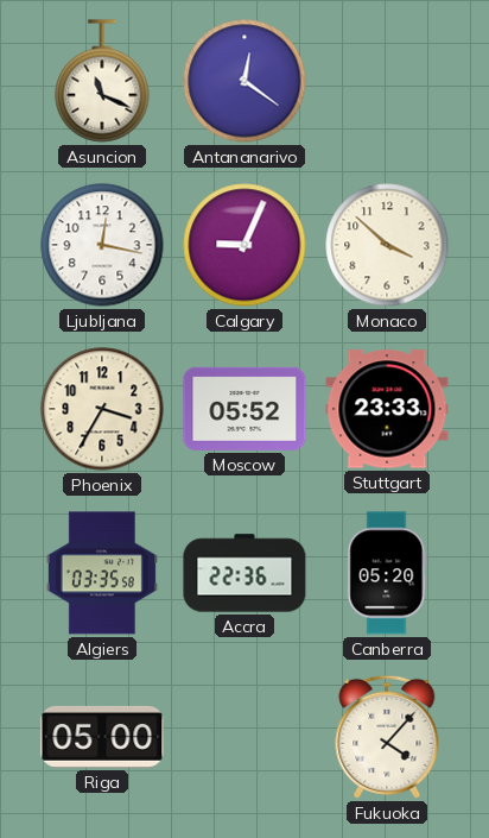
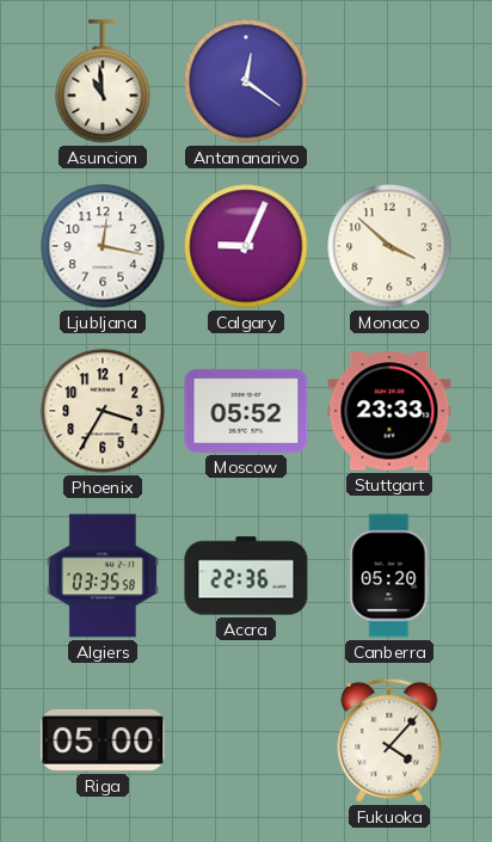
Asuncion: 11:19 -> 10:59
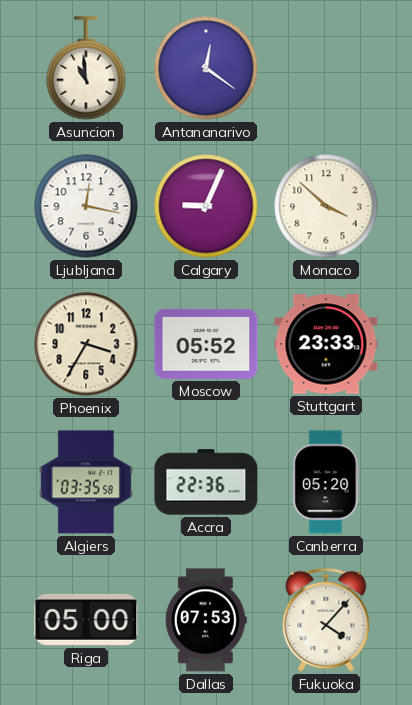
Dallas: none -> 07:53
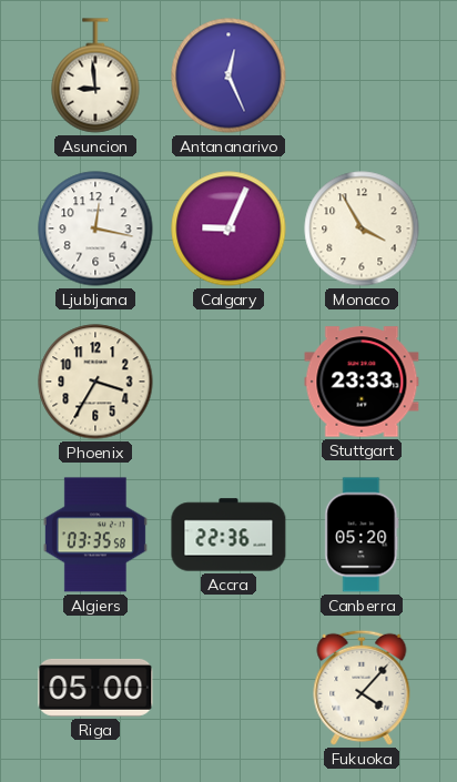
Asuncion: 10:59 -> 8:59
Antananarivo: 12:21 -> 12:26
Monaco: 3:52 -> 3:55
Moscow: 05:52 -> none
Dallas: 07:53 -> none
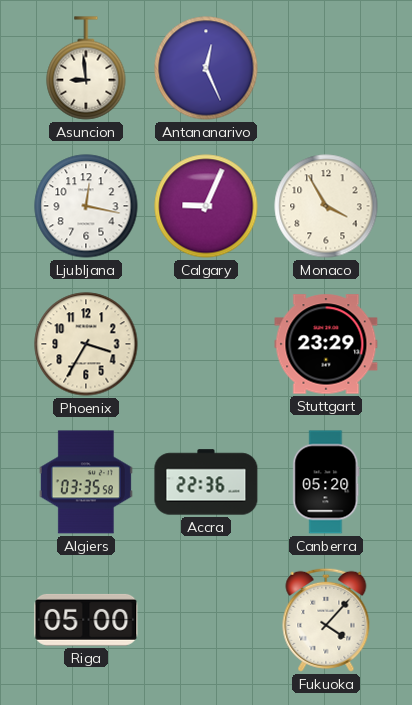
Stuttgart: 23:33 -> 23:29
